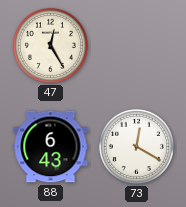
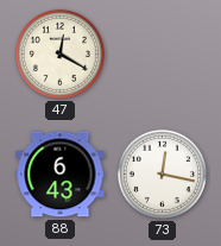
47: 12:25 -> 12:20
73: 12:20 -> 12:17
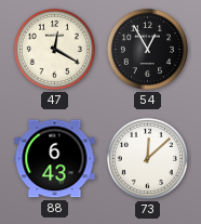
54: none -> 12:55
73: 12:17 -> 12:08
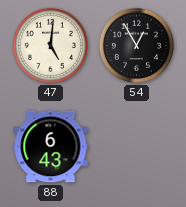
47: 12:20 -> 5:01
73: 12:08 -> none
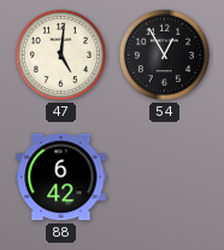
88: 6:43 -> 6:42
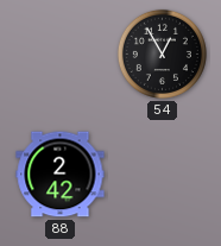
47: 5:01 -> none
88: 6:42 -> 2:42
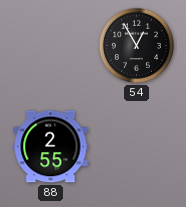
88: 2:42 -> 2:55
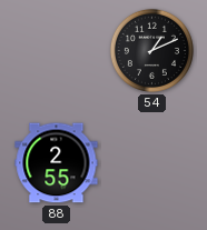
54: 12:55 -> 1:11
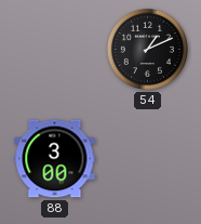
88: 2:55 -> 3:00
